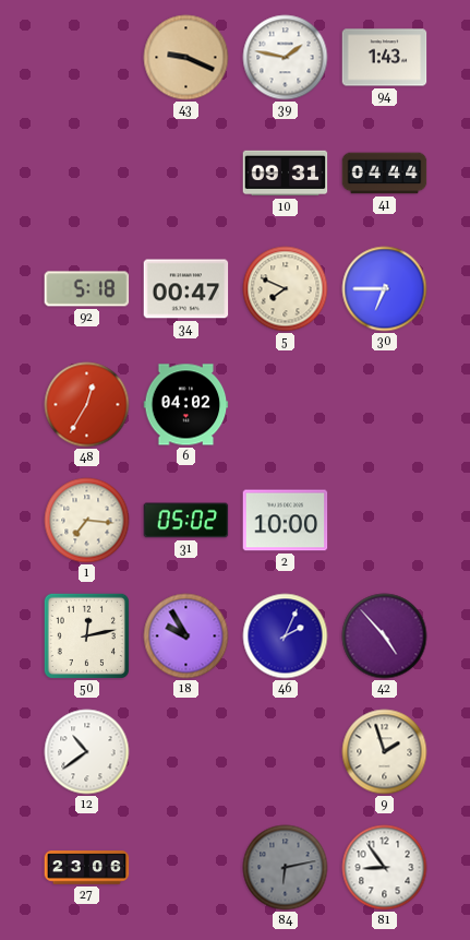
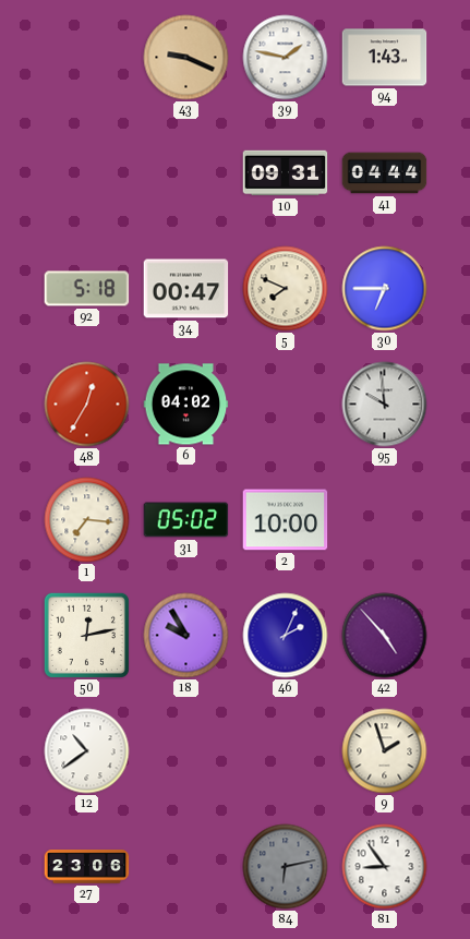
95: none -> 9:59
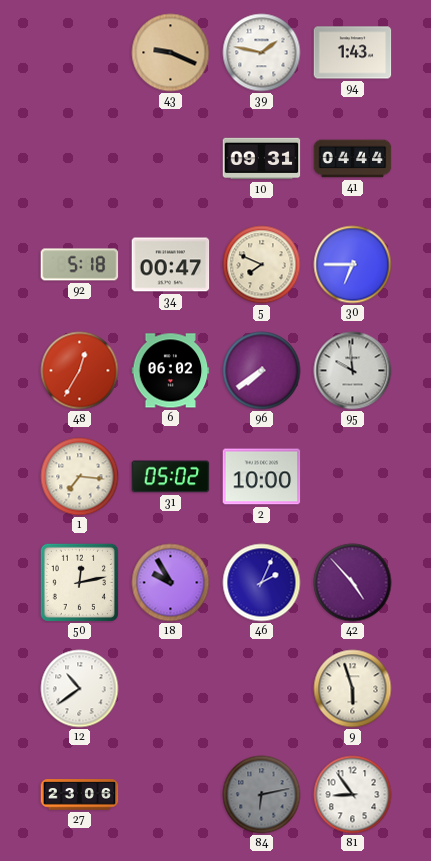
6: 04:02 -> 06:02
96: none -> 7:39
9: 1:57 -> 5:57
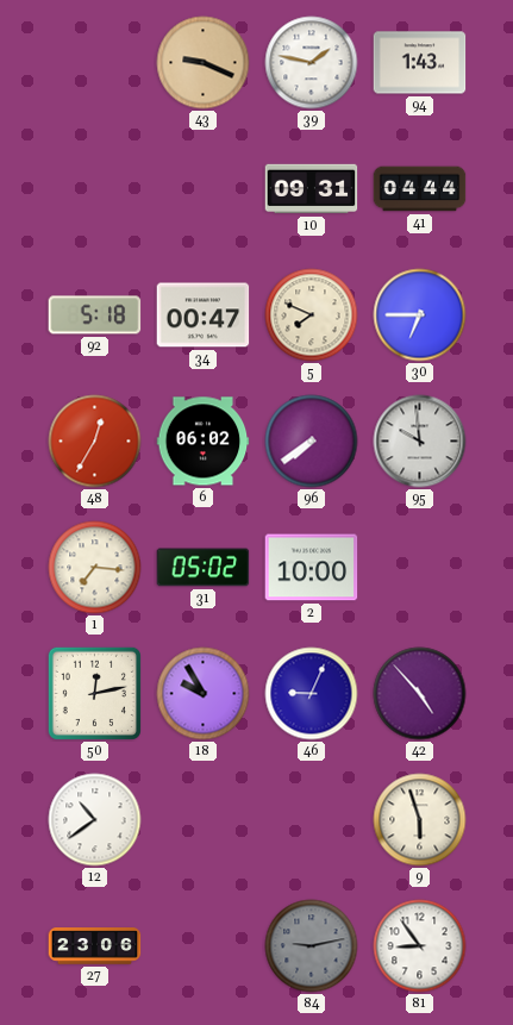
46: 2:04 -> 9:04
84: 6:13 -> 9:13
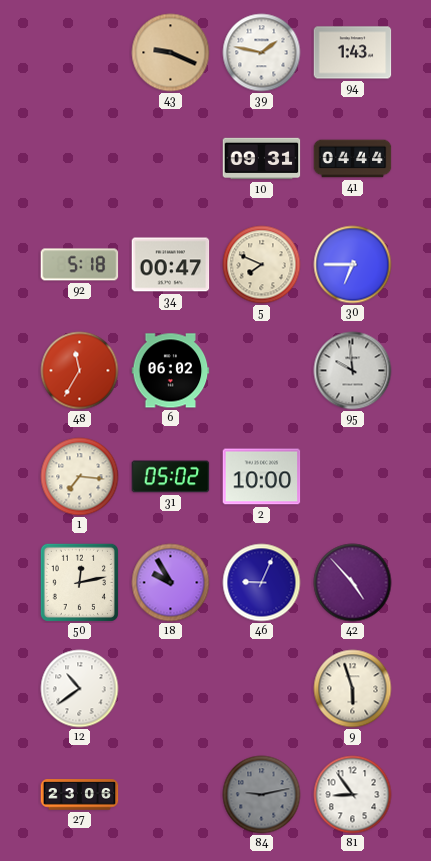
48: 12:35 -> 11:35
96: 7:39 -> none
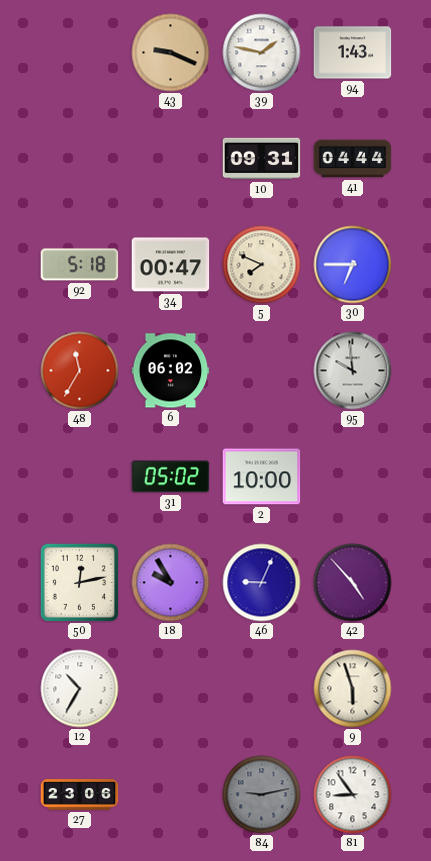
1: 7:16 -> none
12: 10:39 -> 10:35
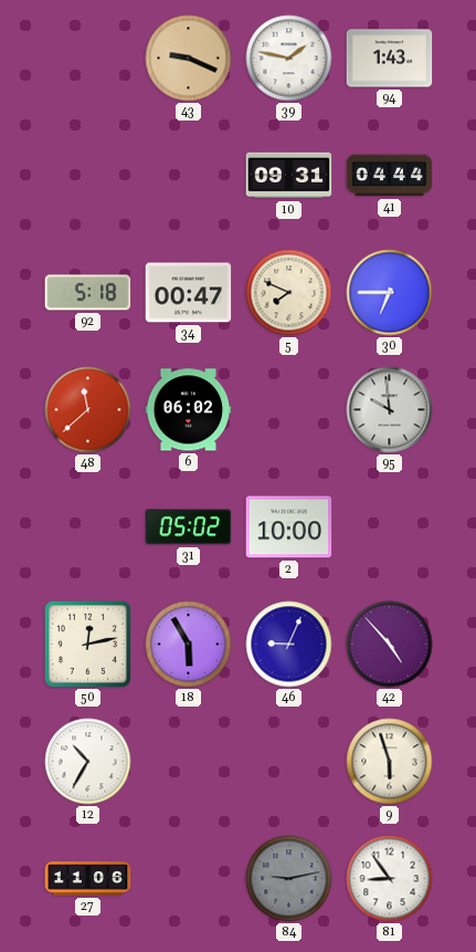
48: 11:35 -> 11:38
18: 9:55 -> 5:55
27: 23:06 -> 11:06
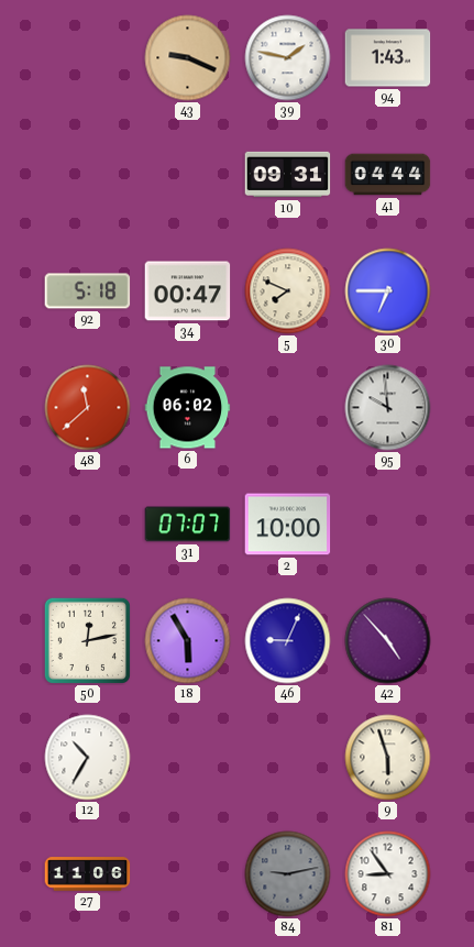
31: 05:02 -> 07:07
